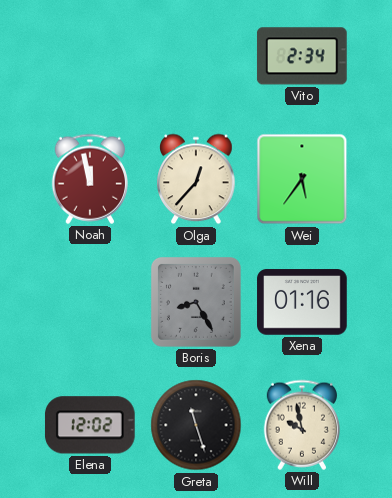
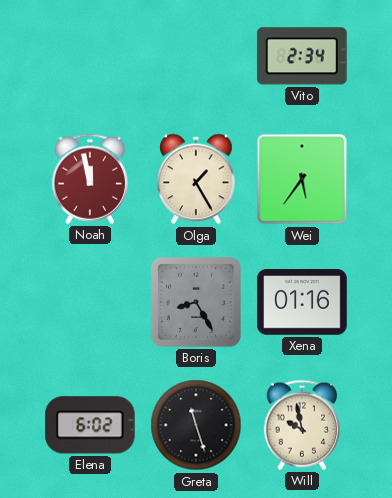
Olga: 12:37 -> 1:25
Elena: 12:02 -> 6:02
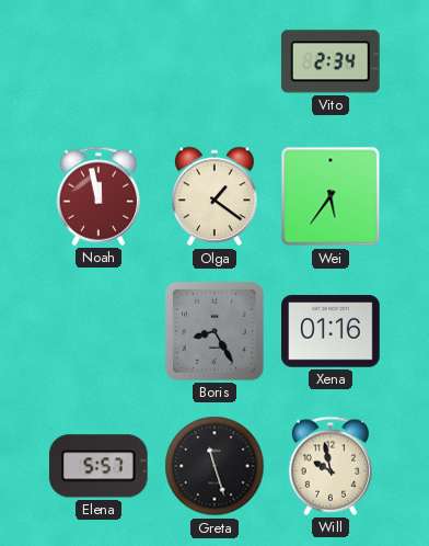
Olga: 1:25 -> 1:21
Elena: 6:02 -> 5:57
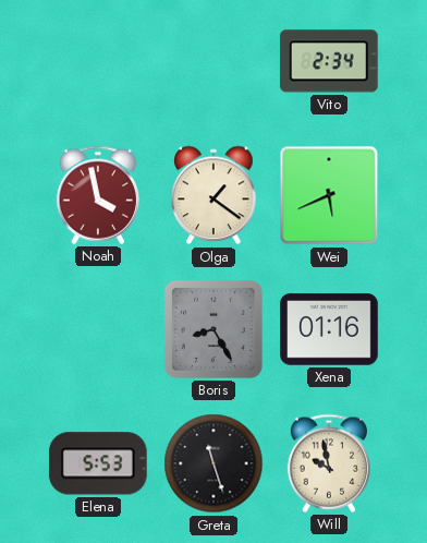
Noah: 11:58 -> 3:58
Wei: 5:36 -> 5:41
Elena: 5:57 -> 5:53
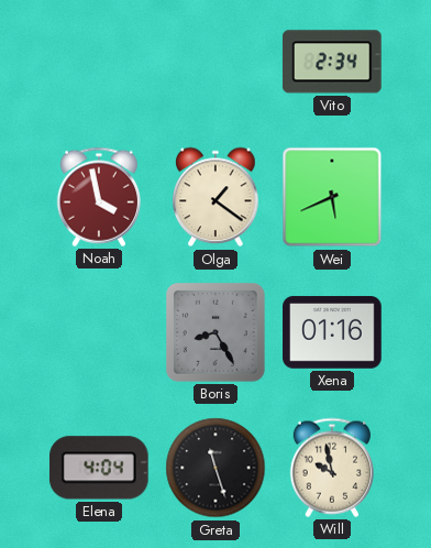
Elena: 5:53 -> 4:04
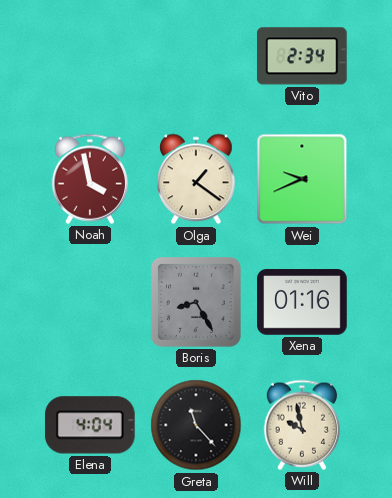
Wei: 5:41 -> 9:41
Greta: 11:27 -> 11:23
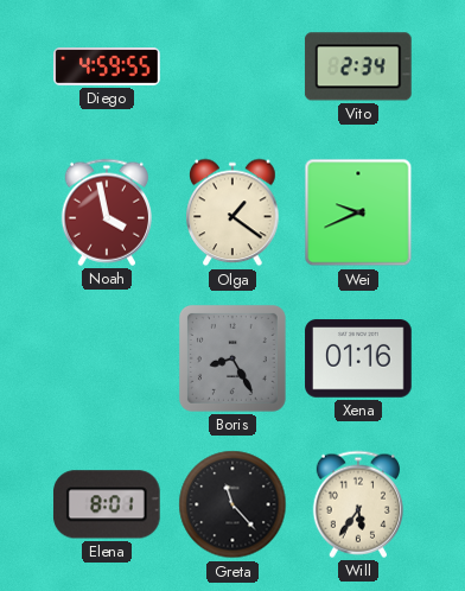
Diego: none -> 4:59
Elena: 4:04 -> 8:01
Will: 9:58 -> 5:36
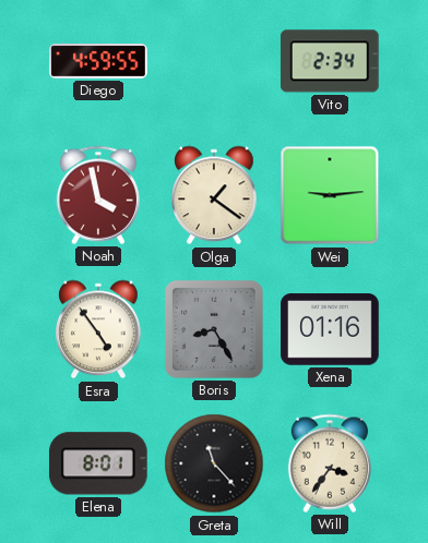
Wei: 9:41 -> 9:14
Esra: none -> 4:54
Will: 5:36 -> 3:36
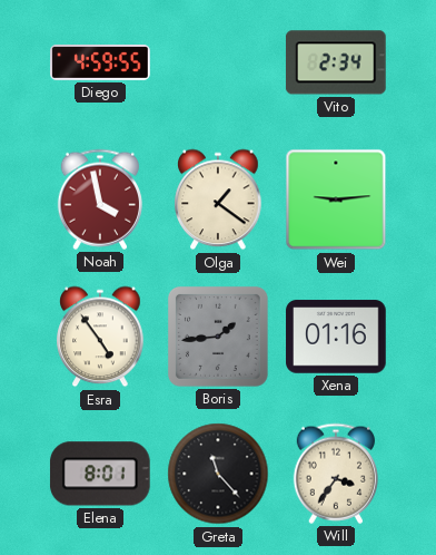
Boris: 8:25 -> 1:44
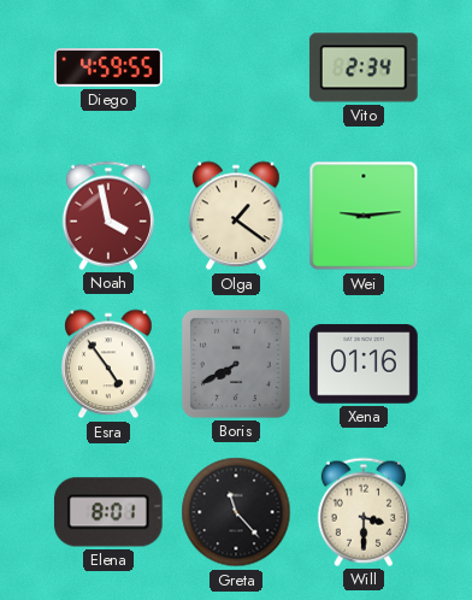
Boris: 1:44 -> 7:40
Will: 3:36 -> 3:30
